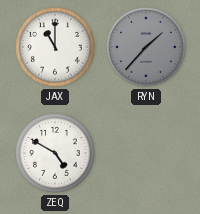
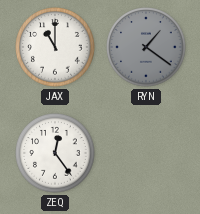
RYN: 1:37 -> 1:21
ZEQ: 4:50 -> 12:24
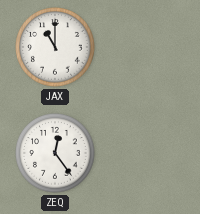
RYN: 1:21 -> none
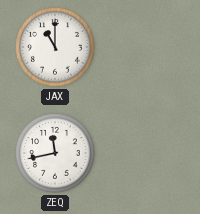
ZEQ: 12:24 -> 11:43
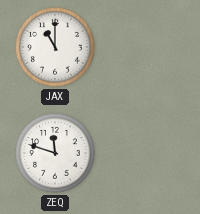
ZEQ: 11:43 -> 11:48
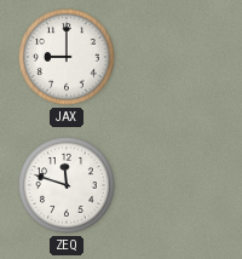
JAX: 11:00 -> 9:00
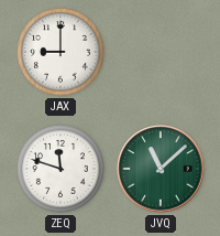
JVQ: none -> 11:08
